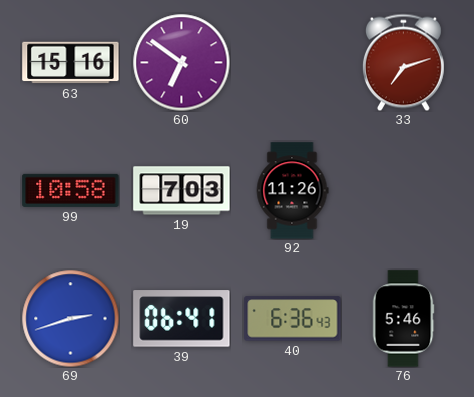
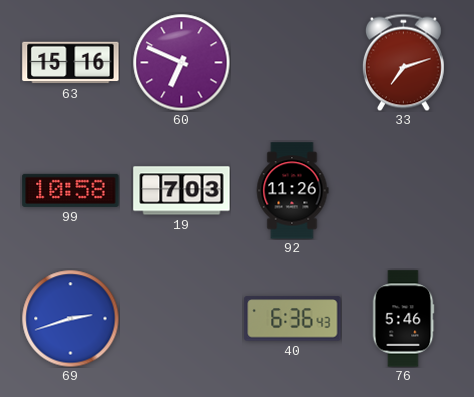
60: 6:51 -> 6:49
39: 06:41 -> none
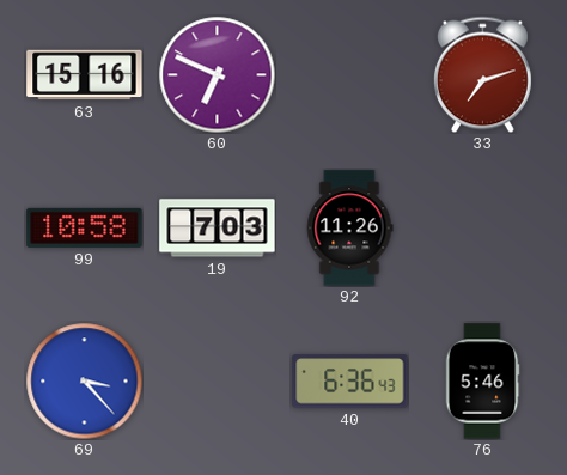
69: 2:42 -> 3:23
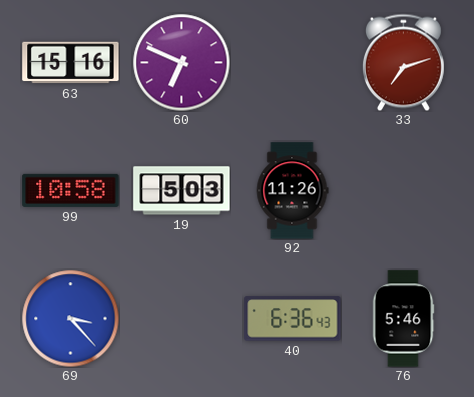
19: 7:03 -> 5:03
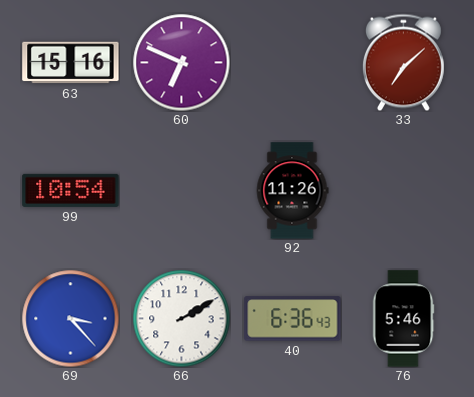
33: 7:12 -> 7:08
99: 10:58 -> 10:54
19: 5:03 -> none
66: none -> 2:10
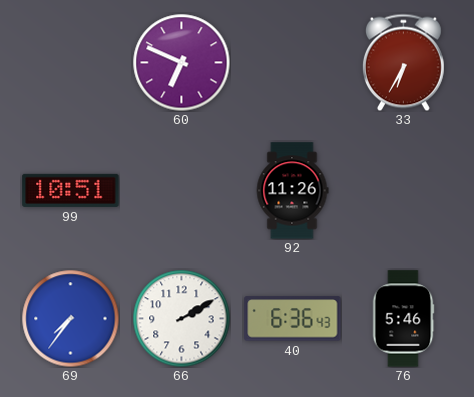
63: 15:16 -> none
33: 7:08 -> 6:35
99: 10:54 -> 10:51
69: 3:23 -> 7:36
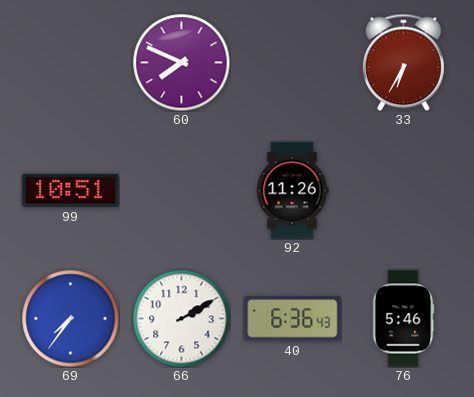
60: 6:49 -> 7:49
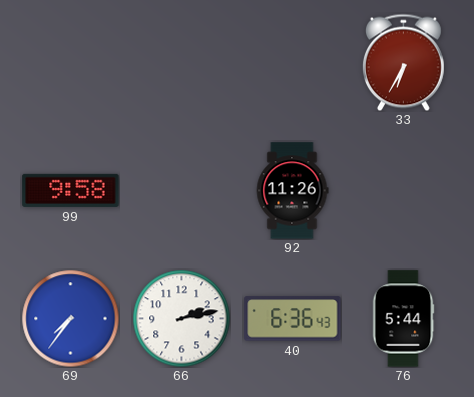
60: 7:49 -> none
99: 10:51 -> 9:58
66: 2:10 -> 2:13
76: 5:46 -> 5:44
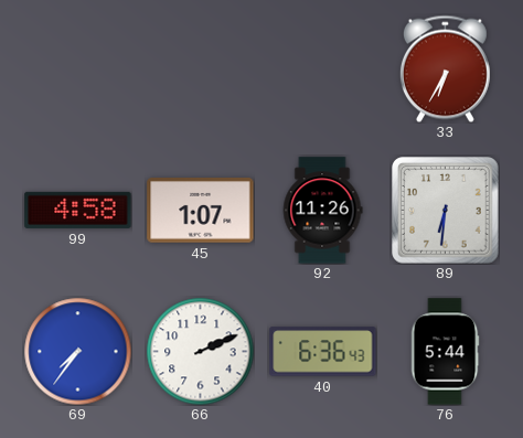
99: 9:58 -> 4:58
45: none -> 1:07
89: none -> 6:31
66: 2:13 -> 2:11
